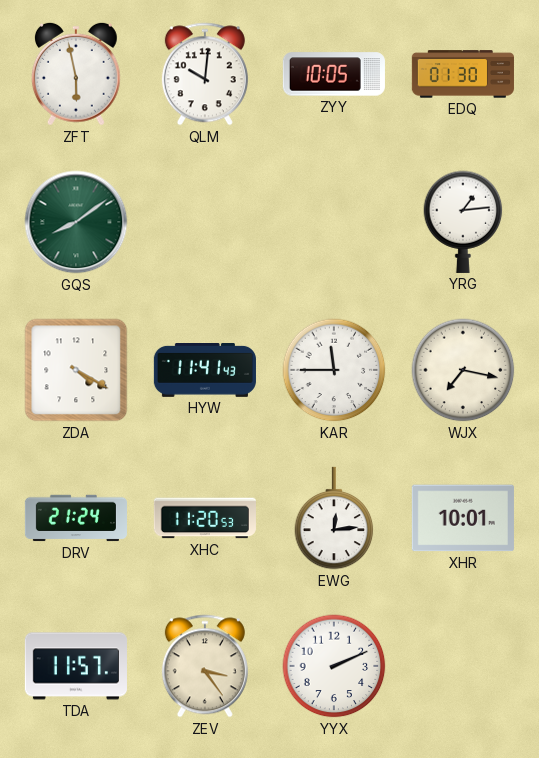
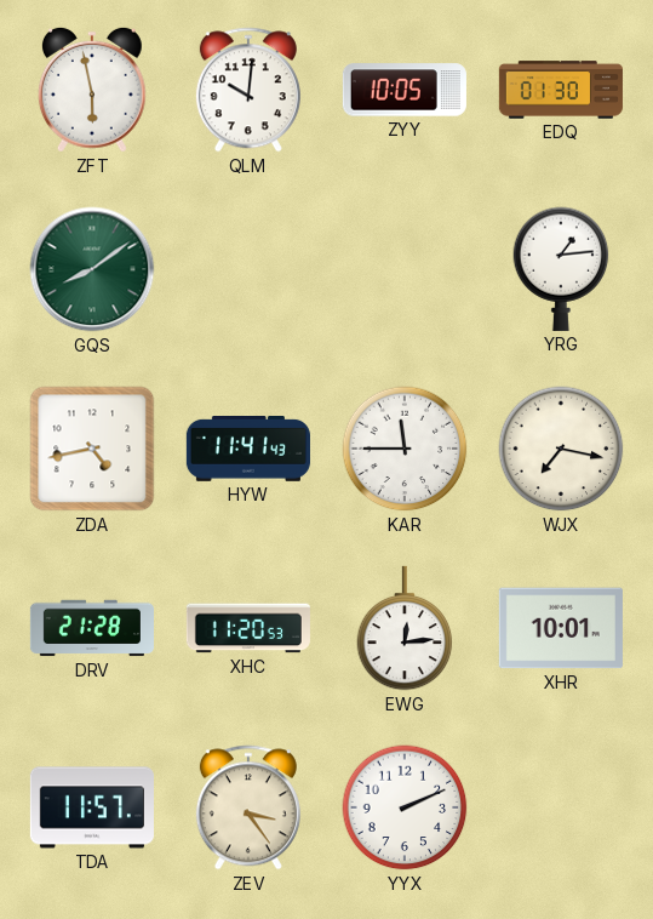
ZDA: 4:20 -> 4:43
DRV: 21:24 -> 21:28
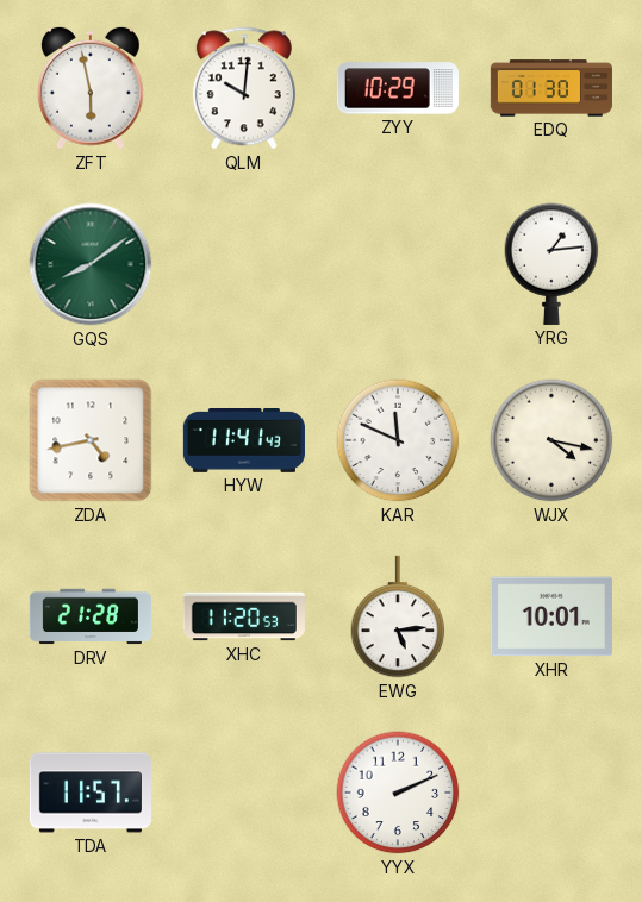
ZYY: 10:05 -> 10:29
KAR: 11:45 -> 11:49
WJX: 7:17 -> 4:17
EWG: 12:14 -> 5:14
ZEV: 3:24 -> none
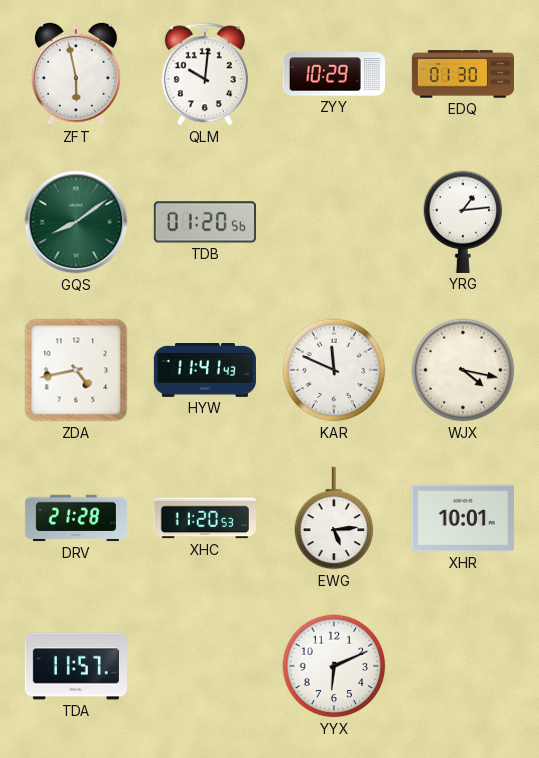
TDB: none -> 01:20
YYX: 2:11 -> 6:11
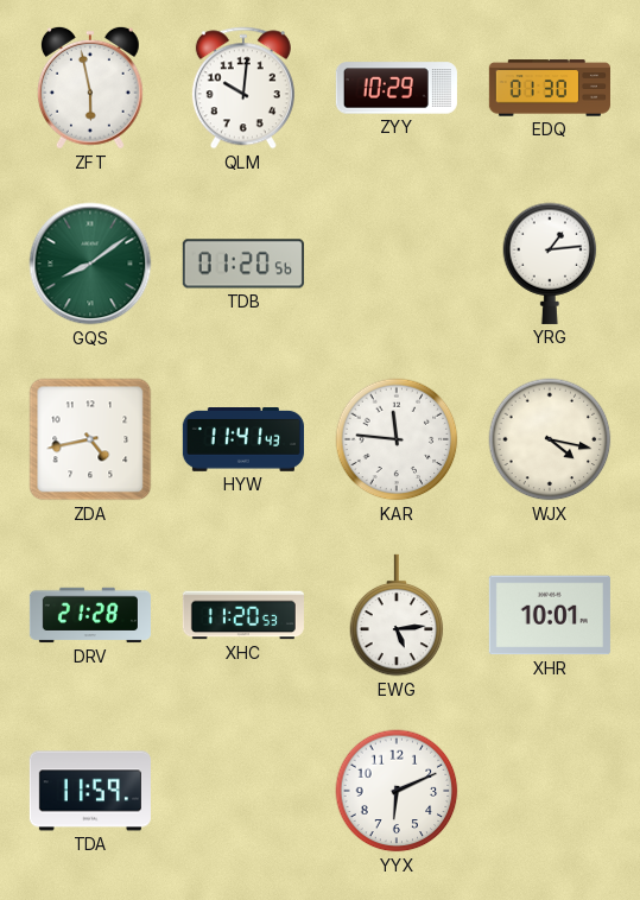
KAR: 11:49 -> 11:46
TDA: 11:57 -> 11:59
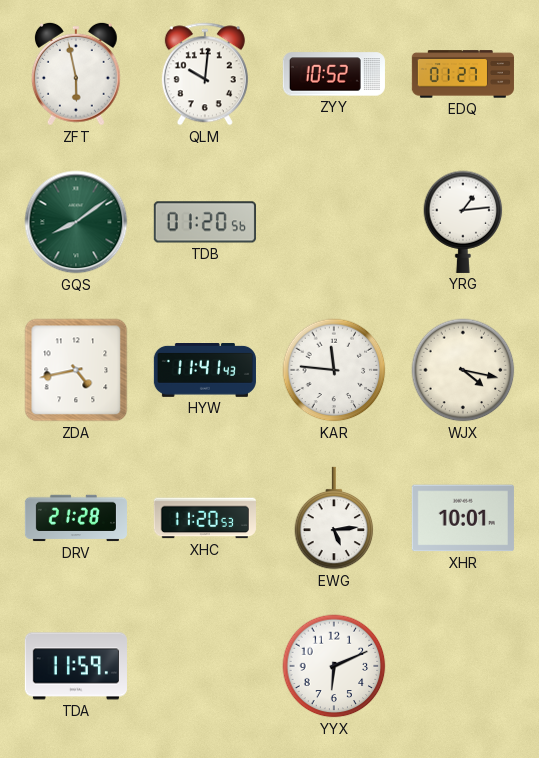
ZYY: 10:29 -> 10:52
EDQ: 01:30 -> 01:27
